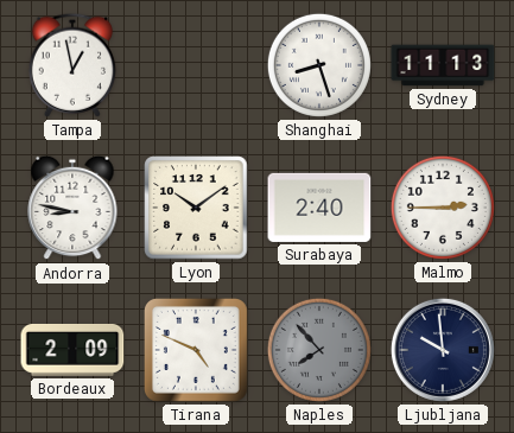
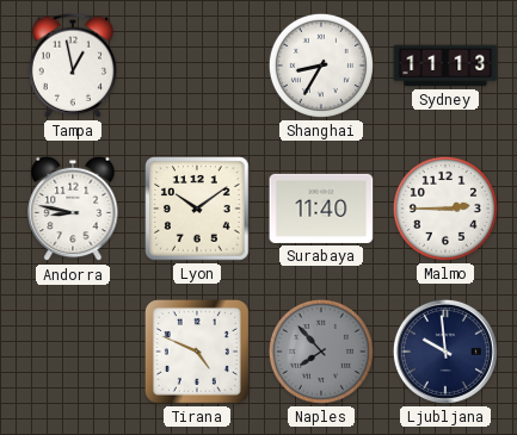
Shanghai: 8:27 -> 8:35
Surabaya: 2:40 -> 11:40
Bordeaux: 2:09 -> none
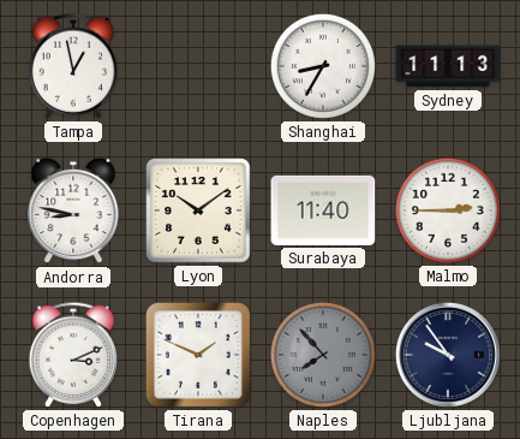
Copenhagen: none -> 3:11
Tirana: 4:49 -> 1:49
Ljubljana: 9:59 -> 9:54
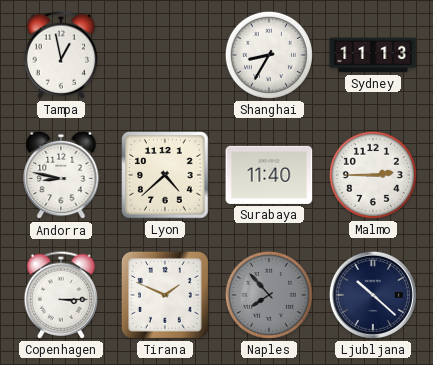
Lyon: 10:09 -> 4:38
Copenhagen: 3:11 -> 3:15
Ljubljana: 9:54 -> 10:22
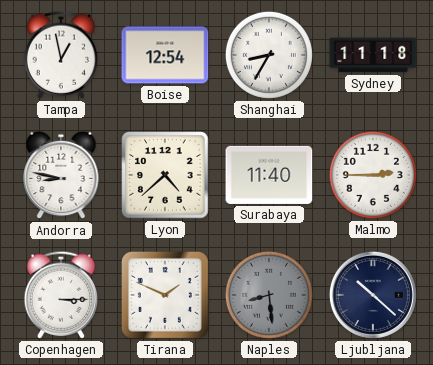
Boise: none -> 12:54
Sydney: 11:13 -> 11:18
Naples: 7:53 -> 8:29
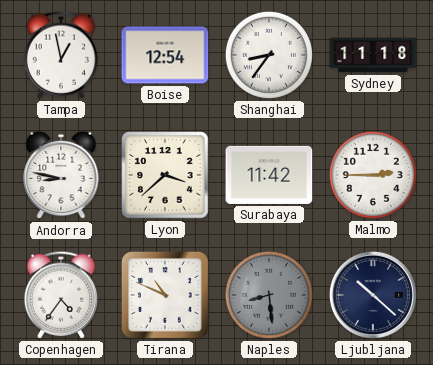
Shanghai: 8:35 -> 8:36
Lyon: 4:38 -> 3:38
Surabaya: 11:40 -> 11:42
Copenhagen: 3:15 -> 4:36
Tirana: 1:49 -> 10:49
